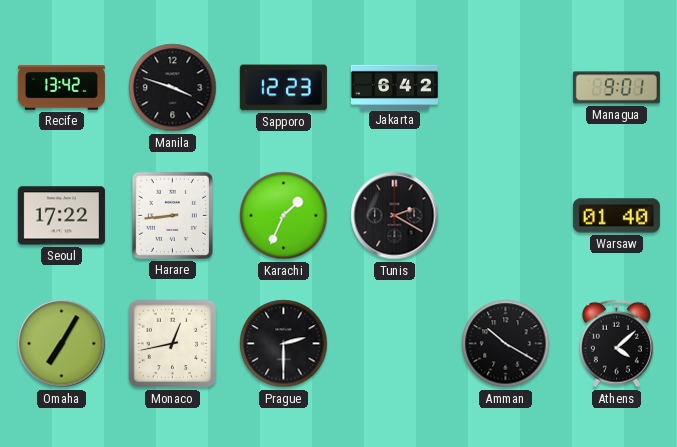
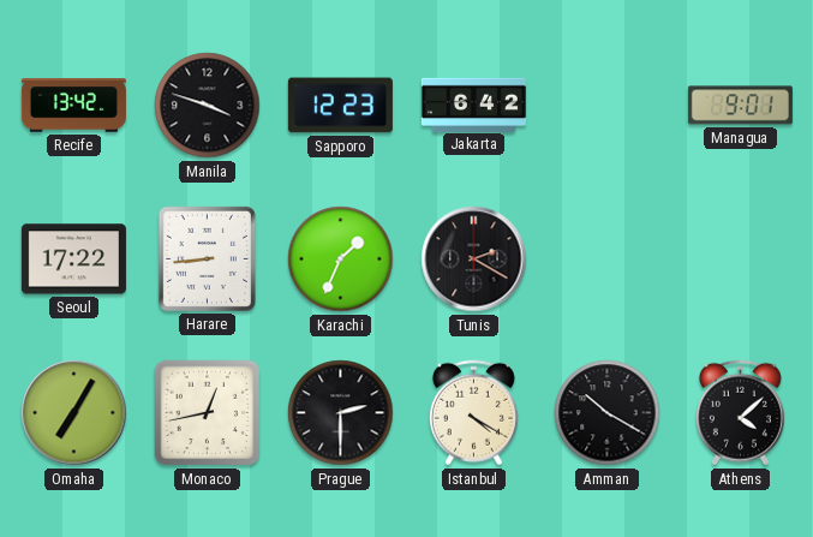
Warsaw: 01:40 -> none
Istanbul: none -> 4:20
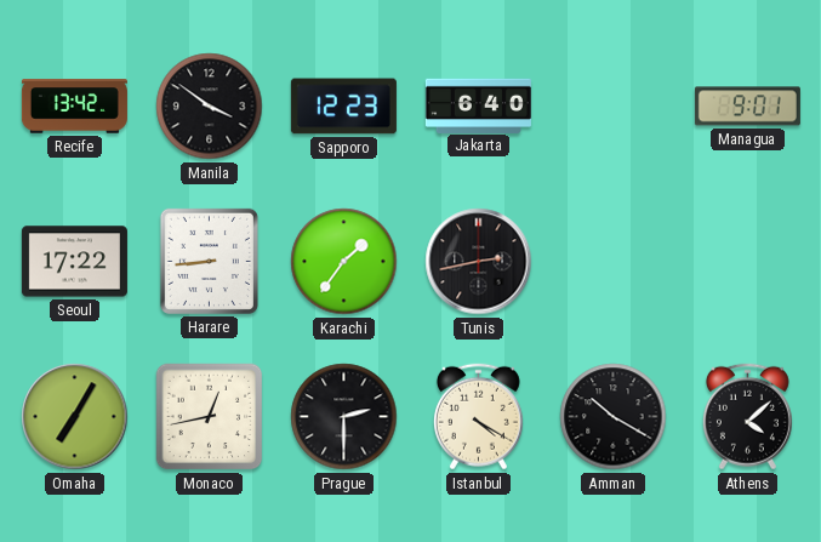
Manila: 3:48 -> 3:51
Jakarta: 6:42 -> 6:40
Karachi: 1:34 -> 1:36
Tunis: 2:20 -> 2:43
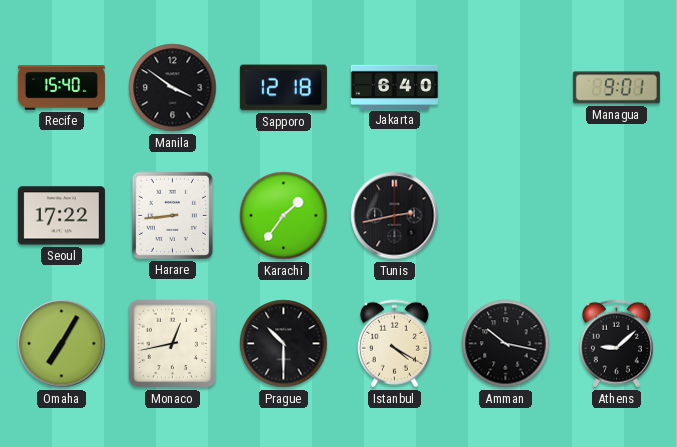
Recife: 13:42 -> 15:40
Sapporo: 12:23 -> 12:18
Prague: 2:30 -> 10:30
Amman: 10:20 -> 10:17
Athens: 4:08 -> 9:08
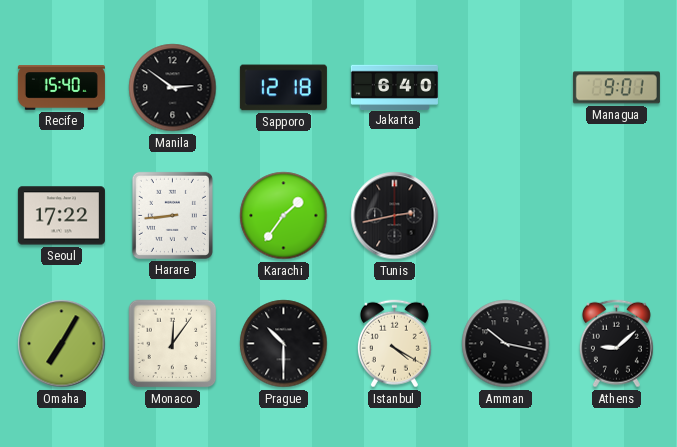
Manila: 3:51 -> 2:51
Monaco: 12:43 -> 12:06
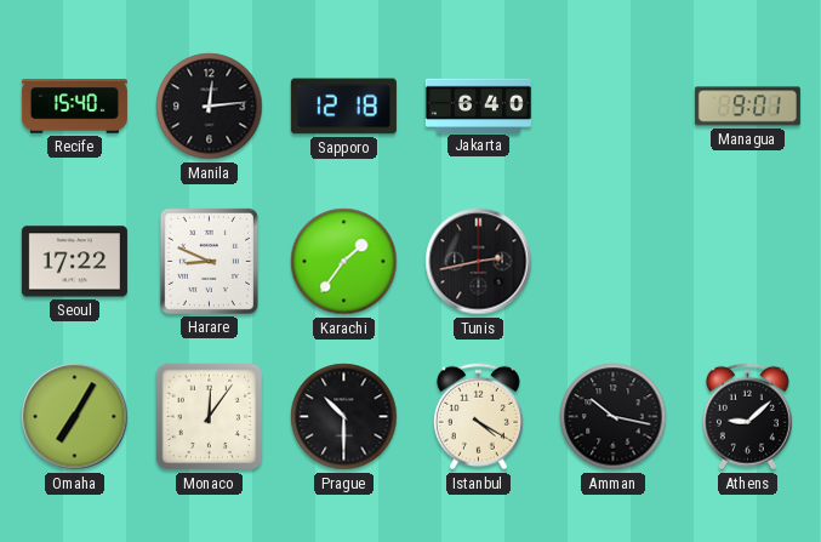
Manila: 2:51 -> 12:14
Harare: 8:44 -> 8:49
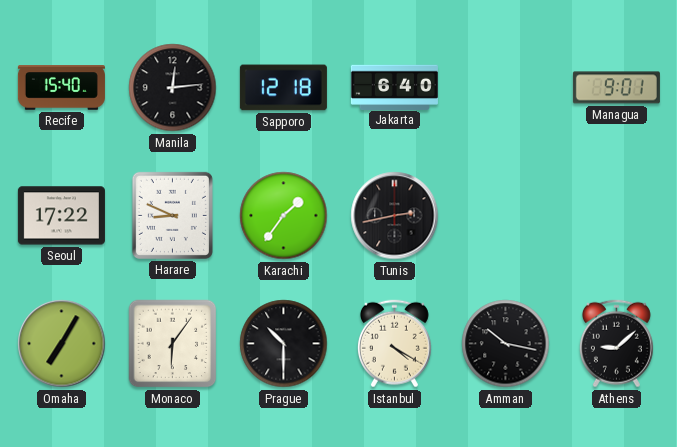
Monaco: 12:06 -> 6:06
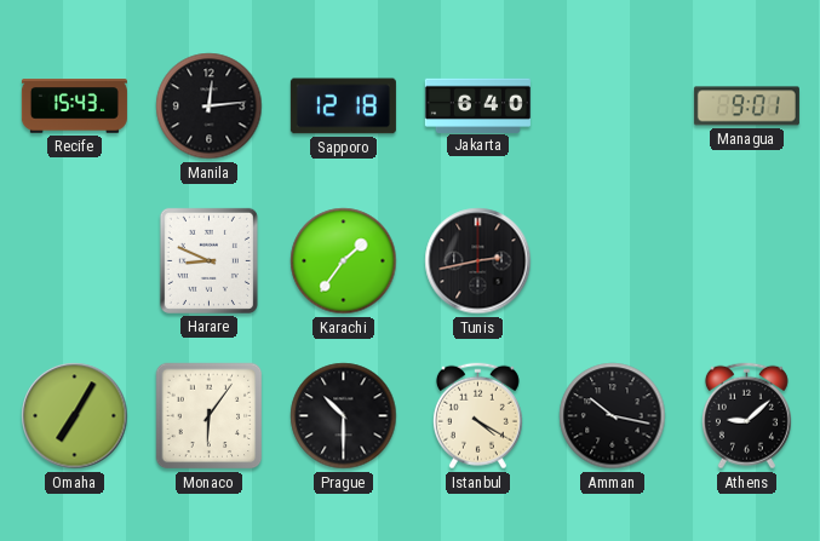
Recife: 15:40 -> 15:43
Seoul: 17:22 -> none
